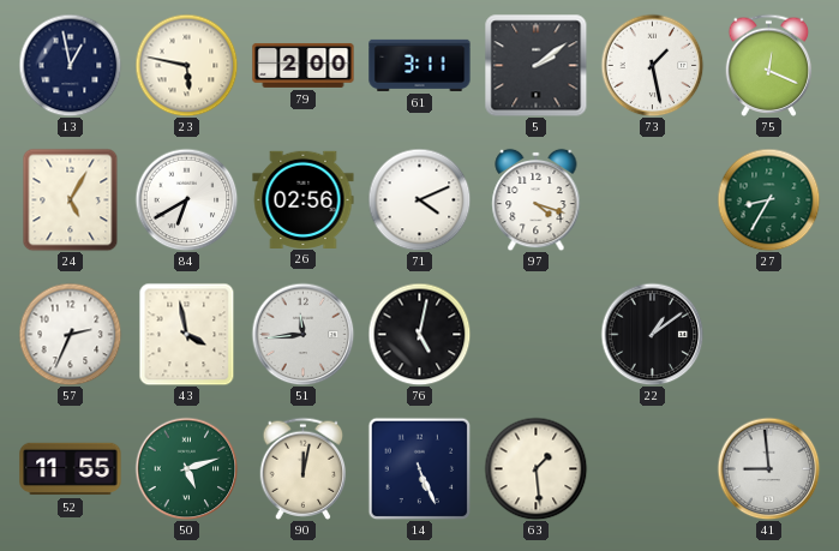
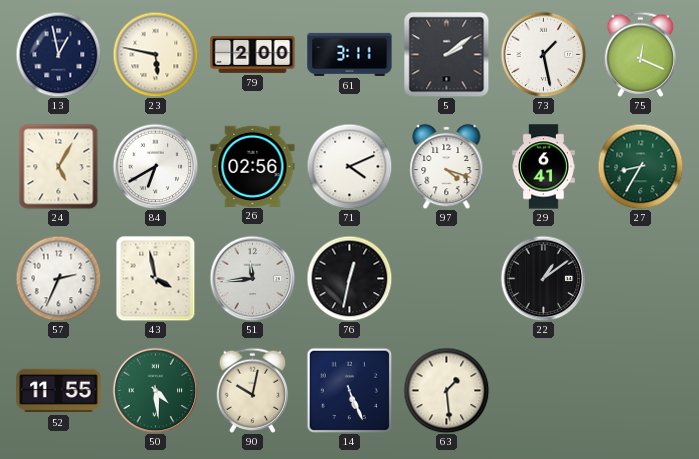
29: none -> 6:41
76: 5:02 -> 12:32
50: 5:12 -> 4:29
90: 12:02 -> 10:02
41: 8:59 -> none
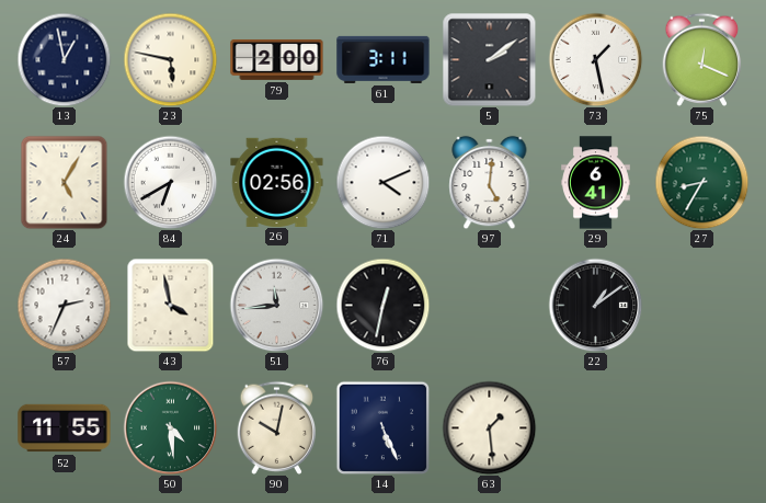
97: 4:18 -> 5:01
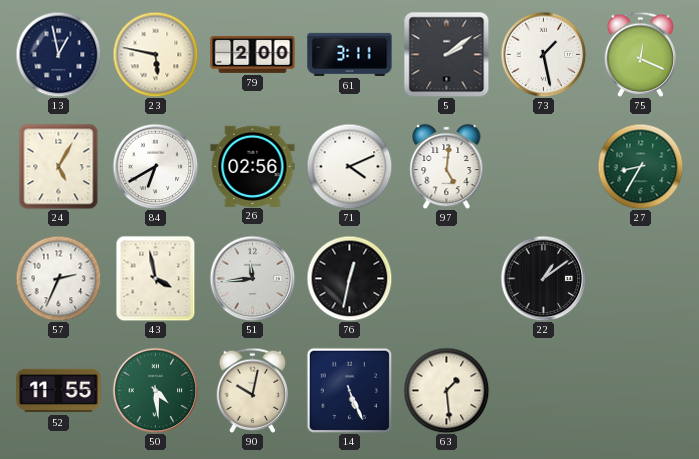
29: 6:41 -> none
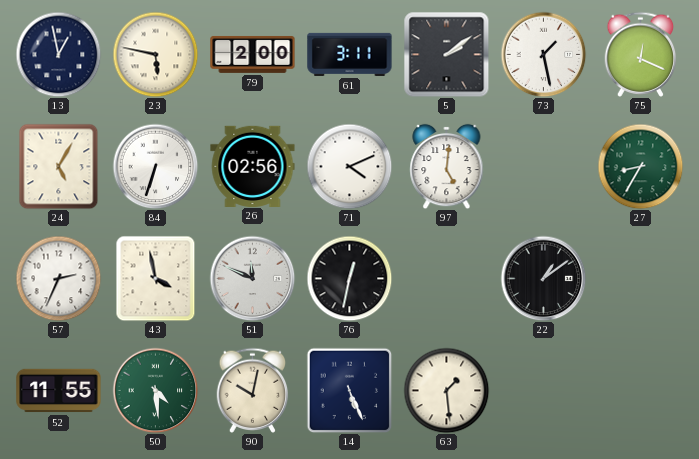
84: 6:40 -> 6:33
51: 11:44 -> 11:49
